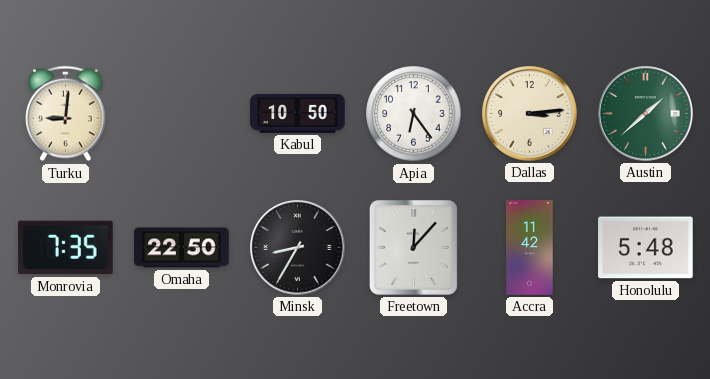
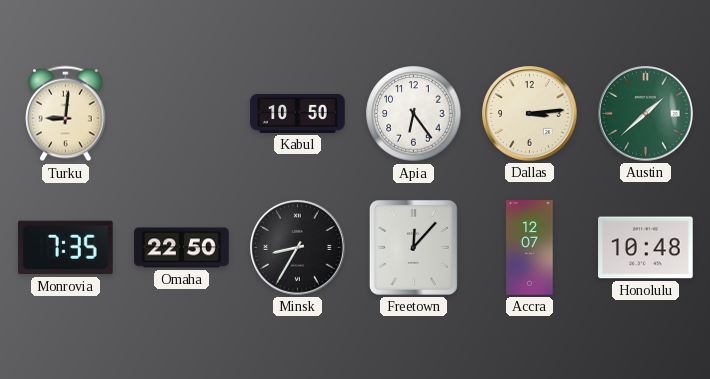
Accra: 11:42 -> 12:07
Honolulu: 5:48 -> 10:48
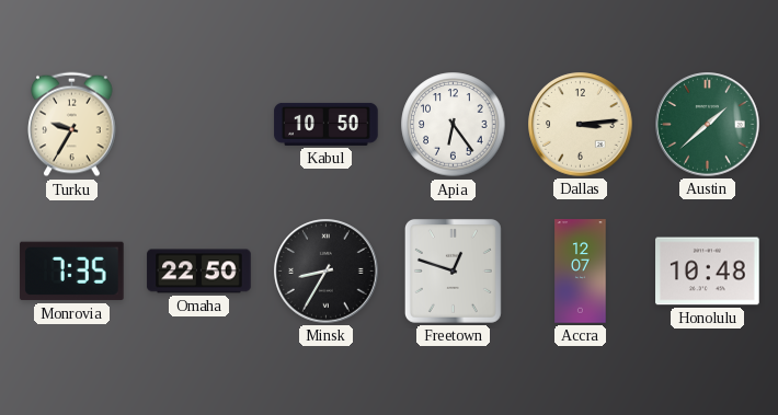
Turku: 9:01 -> 9:35
Freetown: 12:07 -> 12:48
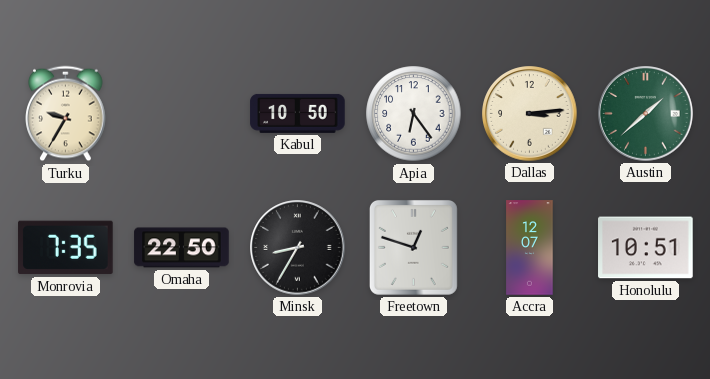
Honolulu: 10:48 -> 10:51
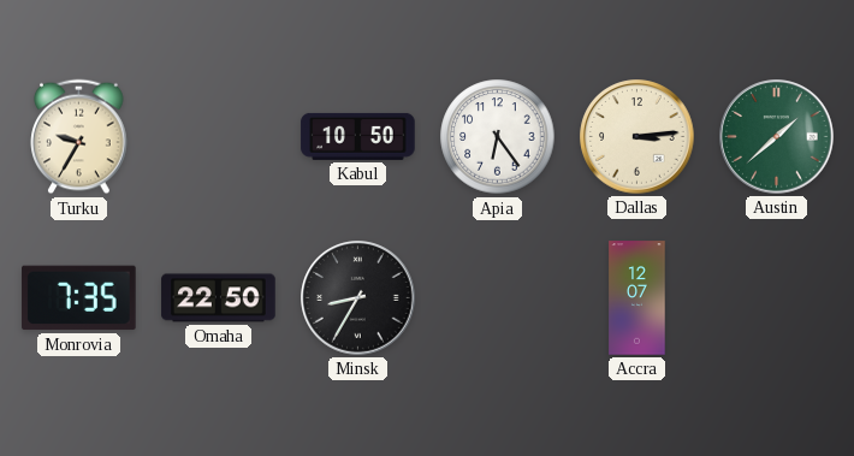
Freetown: 12:48 -> none
Honolulu: 10:51 -> none
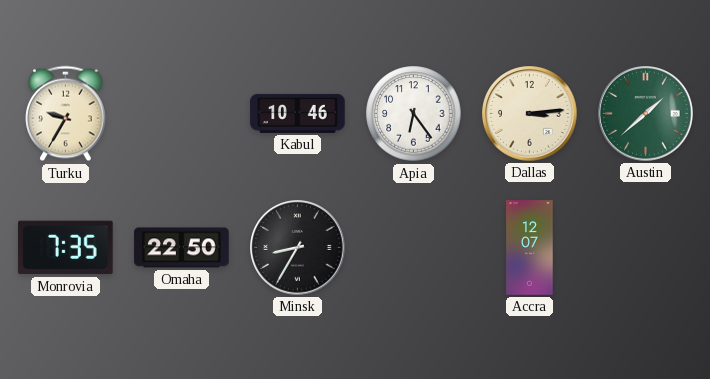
Kabul: 10:50 -> 10:46
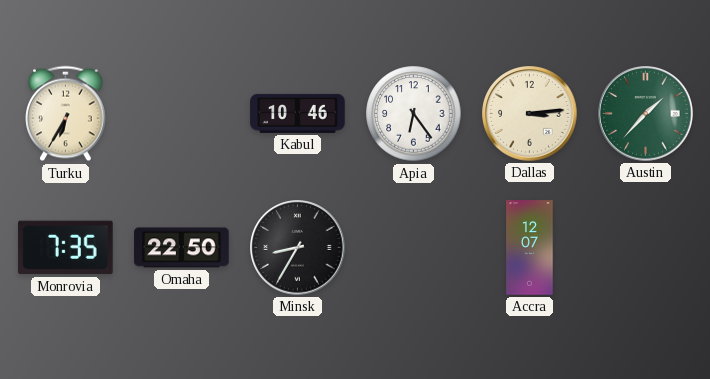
Turku: 9:35 -> 6:35
Austin: 1:38 -> 1:37
